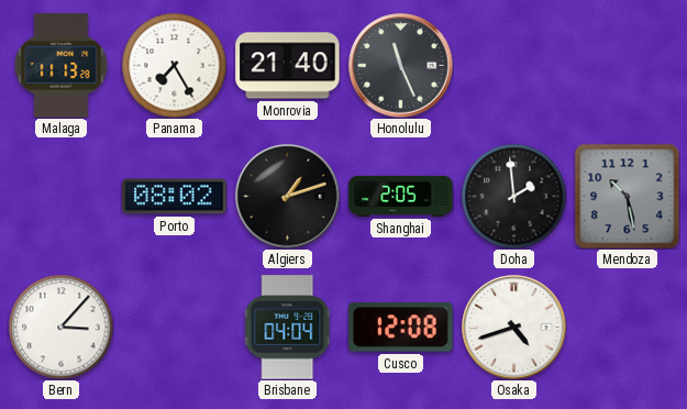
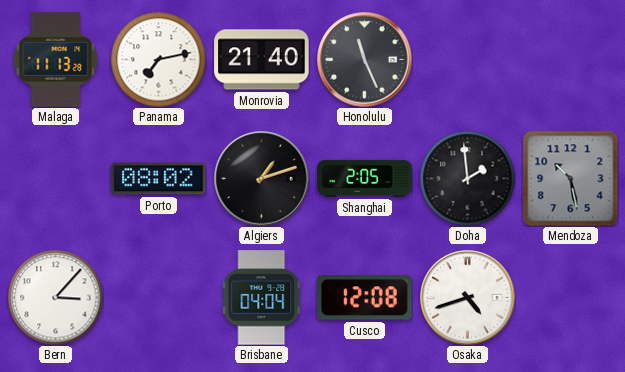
Panama: 7:25 -> 7:13
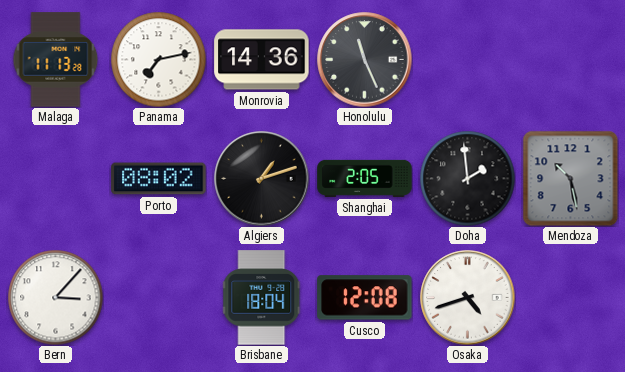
Monrovia: 21:40 -> 14:36
Brisbane: 04:04 -> 18:04
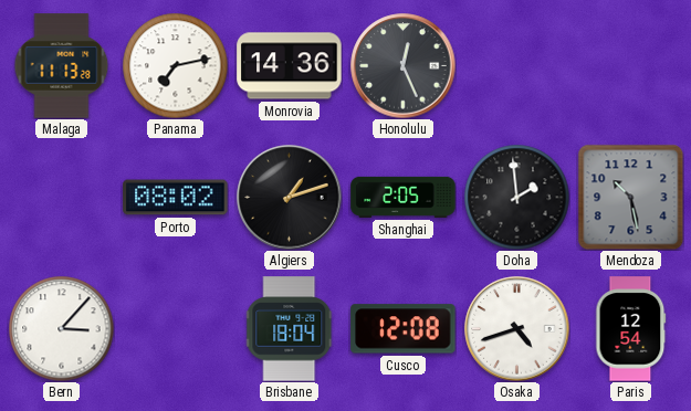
Honolulu: 11:26 -> 12:26
Paris: none -> 12:54
